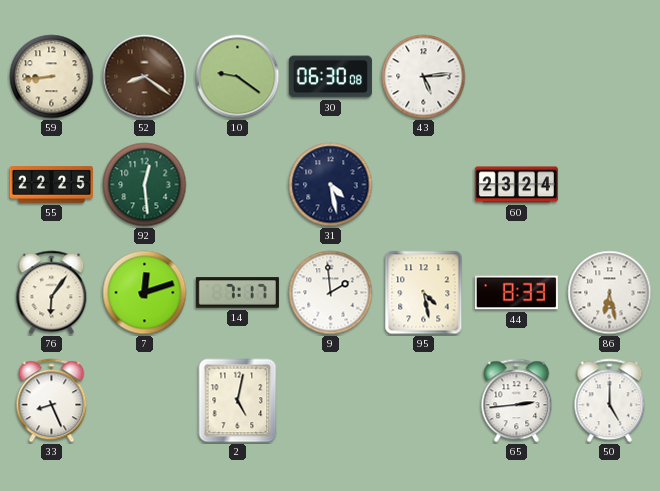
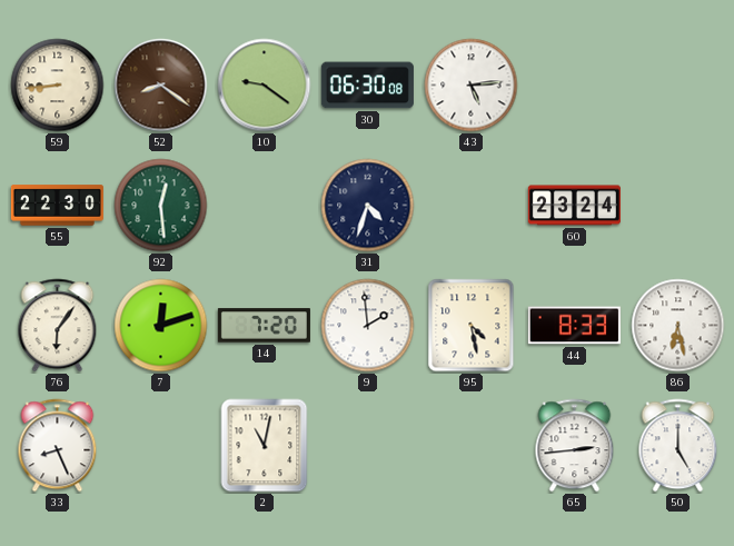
55: 22:25 -> 22:30
31: 4:28 -> 4:33
14: 7:17 -> 7:20
2: 5:02 -> 11:02
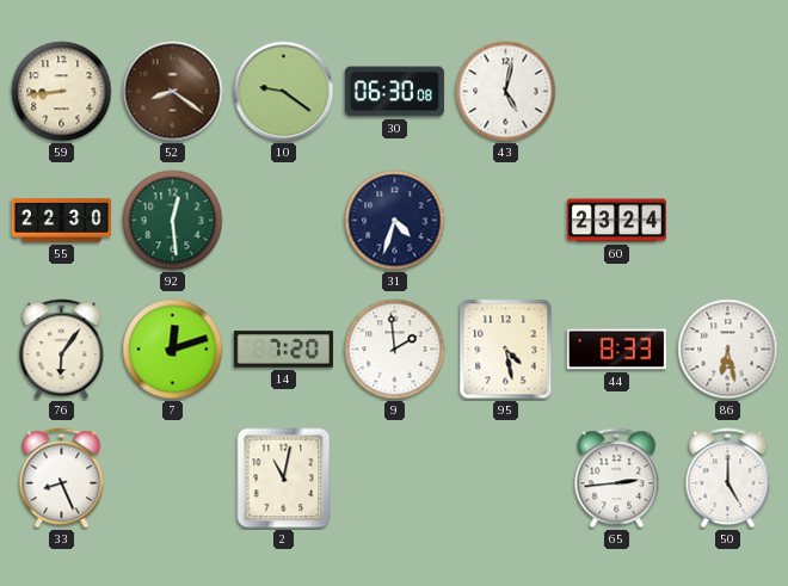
43: 5:14 -> 5:02
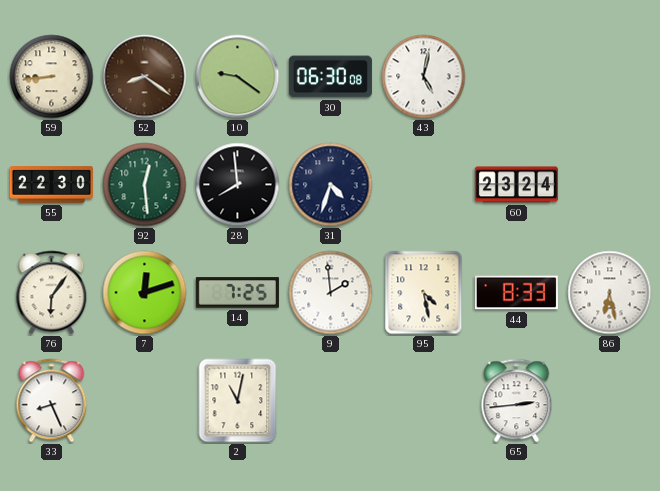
28: none -> 7:59
14: 7:20 -> 7:25
50: 5:00 -> none
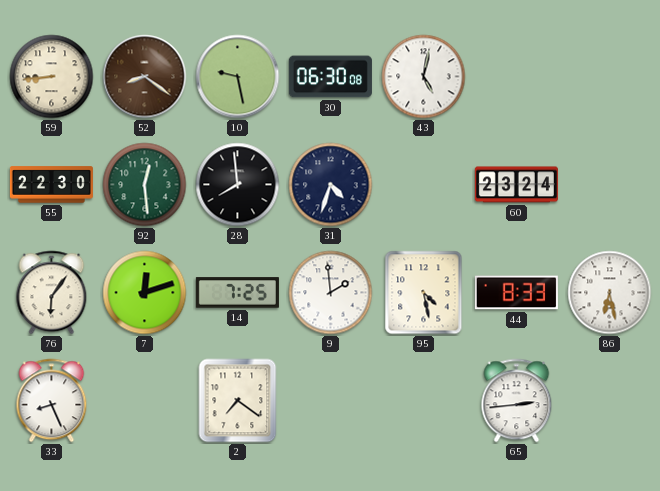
10: 9:21 -> 9:28
2: 11:02 -> 7:21
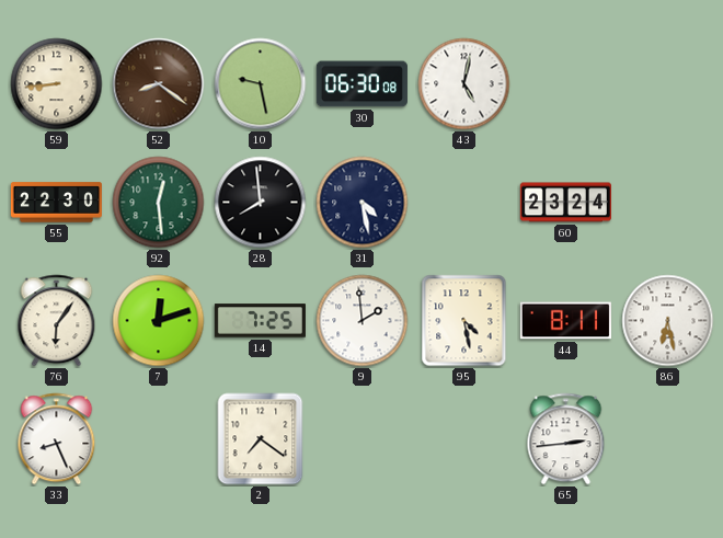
31: 4:33 -> 4:28
44: 8:33 -> 8:11
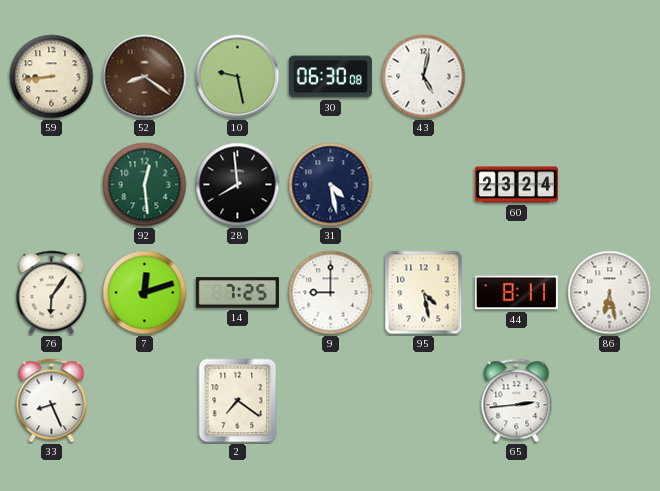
55: 22:30 -> none
9: 1:59 -> 9:00
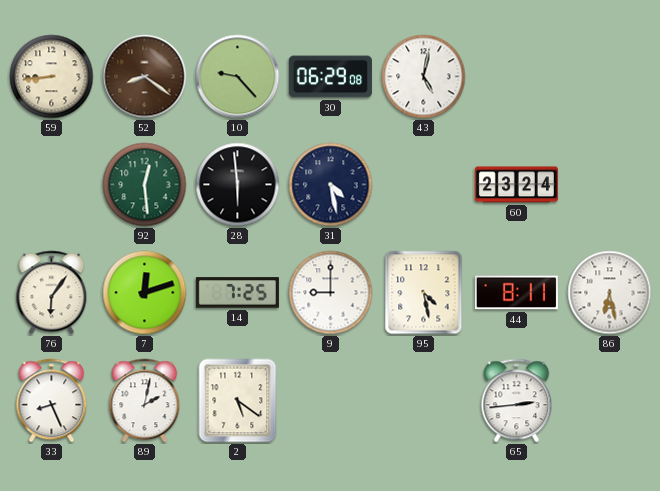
10: 9:28 -> 9:23
30: 06:30 -> 06:29
28: 7:59 -> 5:59
89: none -> 2:02
2: 7:21 -> 5:21
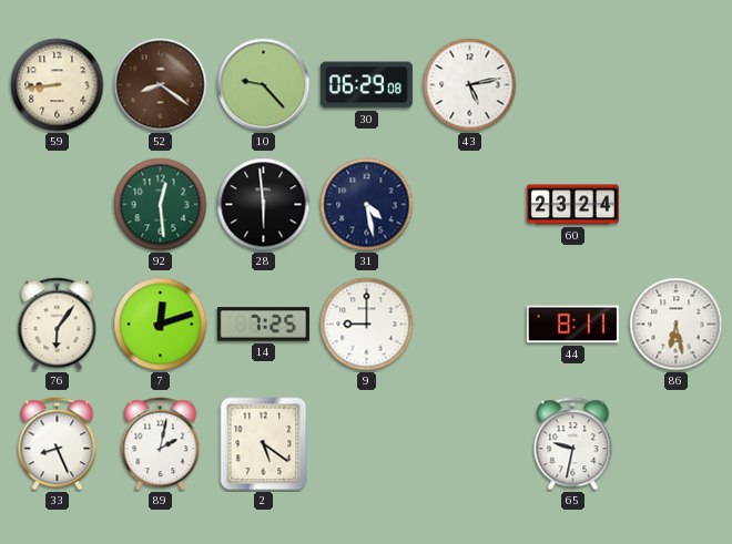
43: 5:02 -> 5:13
95: 4:28 -> none
65: 2:44 -> 9:32
